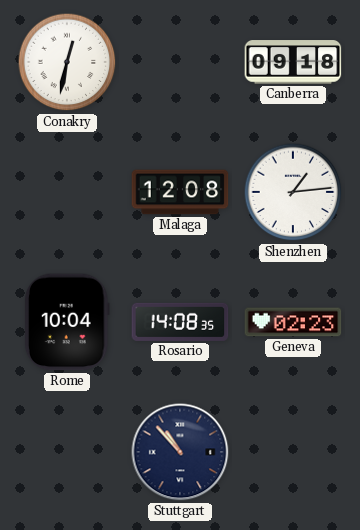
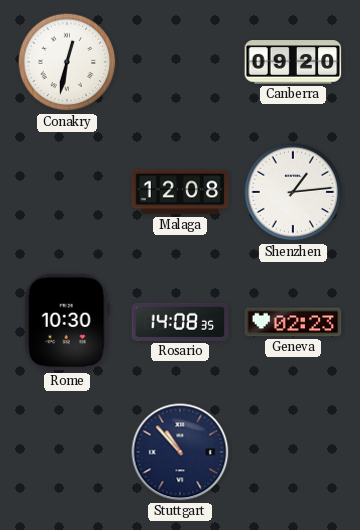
Canberra: 09:18 -> 09:20
Rome: 10:04 -> 10:30
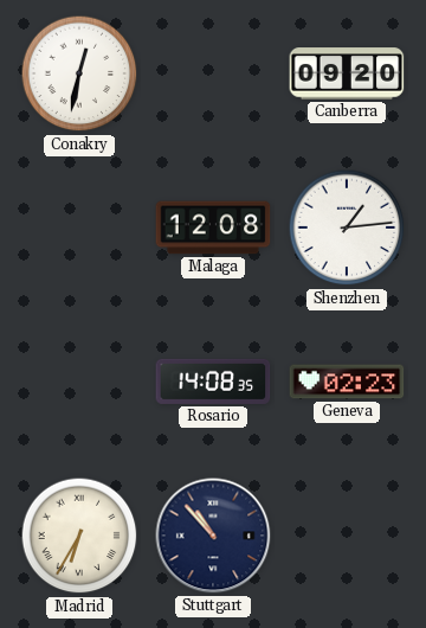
Rome: 10:30 -> none
Madrid: none -> 6:35
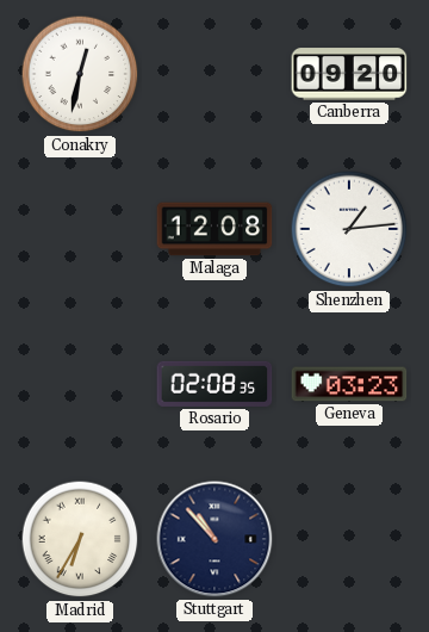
Rosario: 14:08 -> 02:08
Geneva: 02:23 -> 03:23
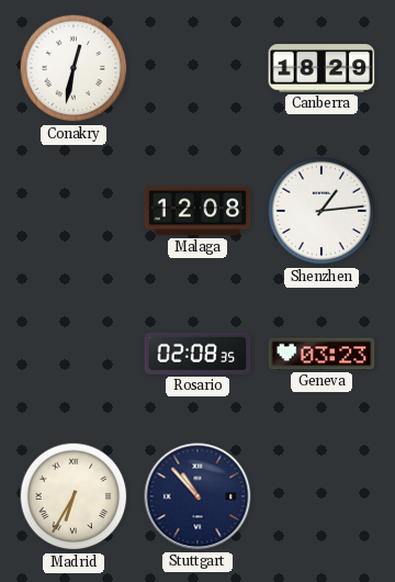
Canberra: 09:20 -> 18:29
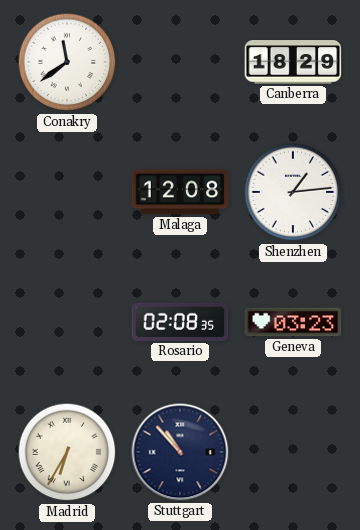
Conakry: 12:32 -> 11:39
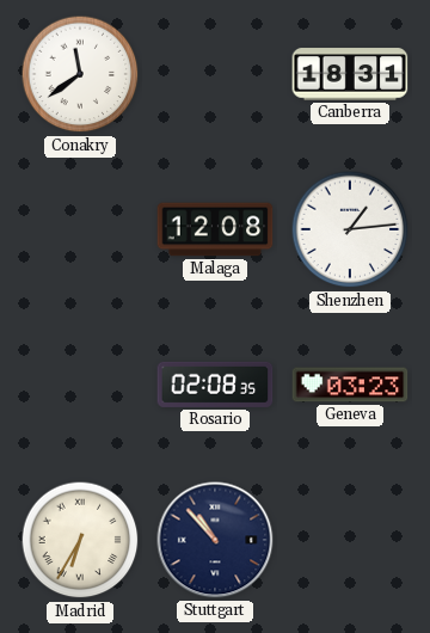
Canberra: 18:29 -> 18:31
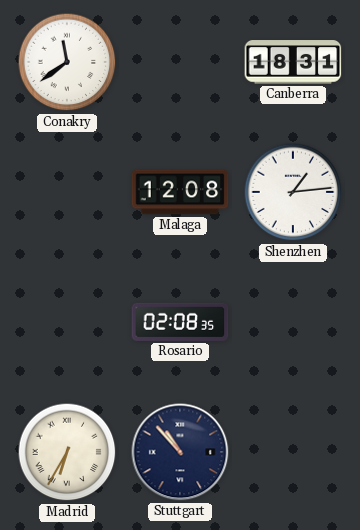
Geneva: 03:23 -> none
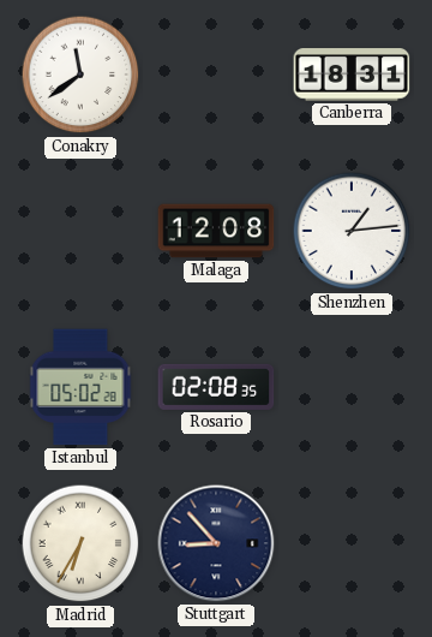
Istanbul: none -> 05:02
Stuttgart: 10:53 -> 8:53
